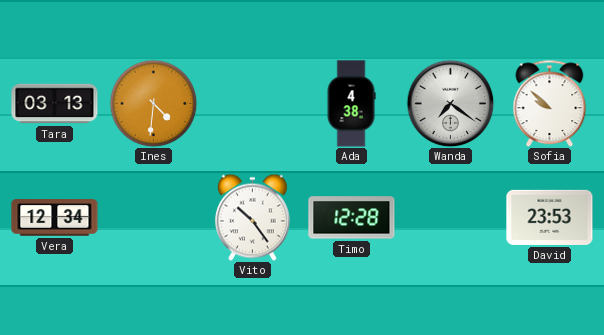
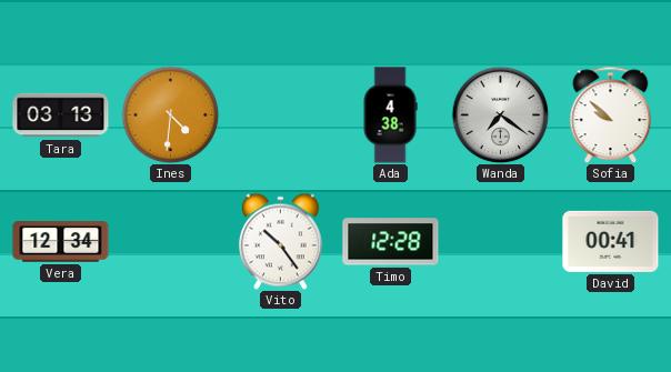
David: 23:53 -> 00:41
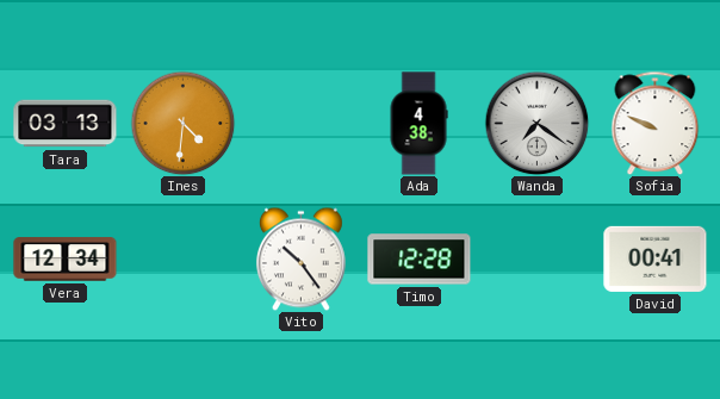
Sofia: 9:52 -> 9:49
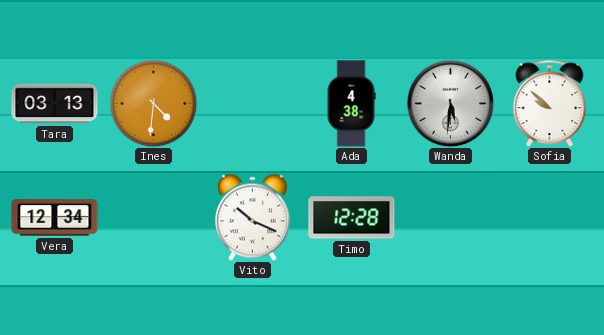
Wanda: 7:21 -> 5:31
Sofia: 9:49 -> 9:52
Vito: 10:24 -> 10:19
David: 00:41 -> none
